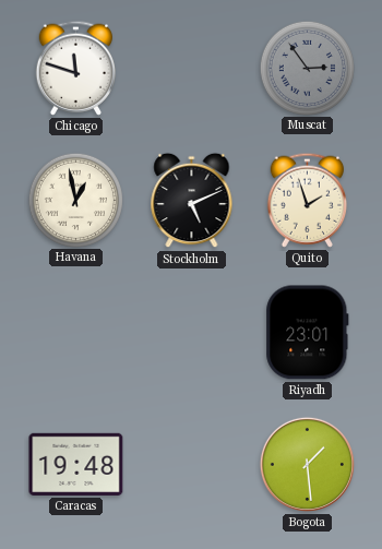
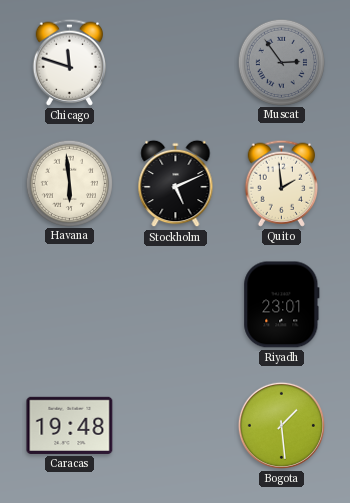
Havana: 12:58 -> 5:59
Quito: 1:57 -> 1:59
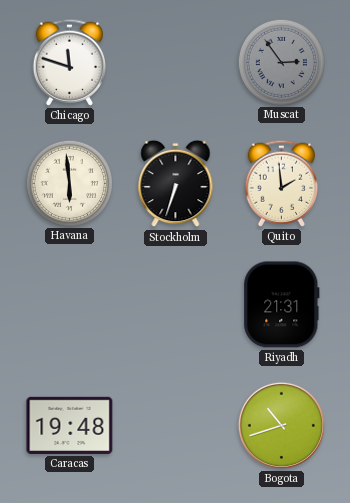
Stockholm: 5:11 -> 6:33
Riyadh: 23:01 -> 21:31
Bogota: 1:29 -> 10:42
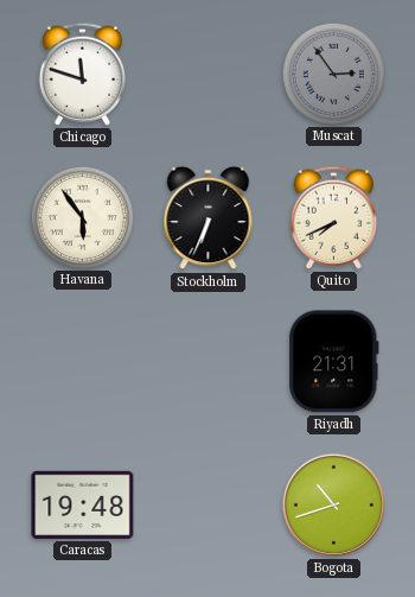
Havana: 5:59 -> 5:54
Stockholm: 6:33 -> 6:34
Quito: 1:59 -> 7:41
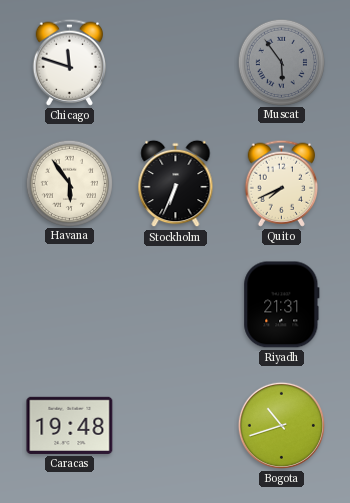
Muscat: 2:54 -> 5:54
